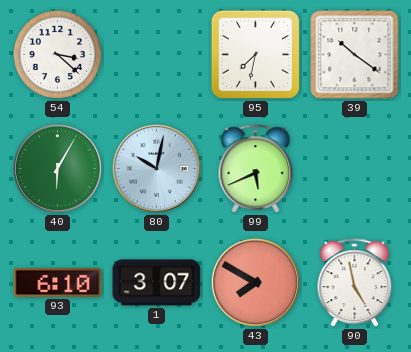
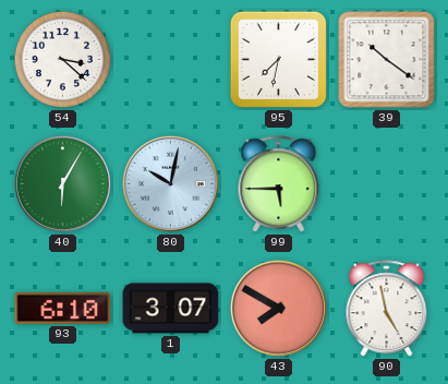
99: 5:41 -> 5:45
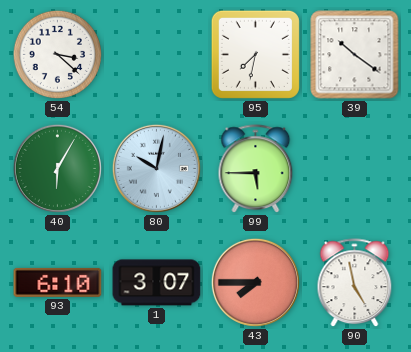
43: 7:50 -> 7:45
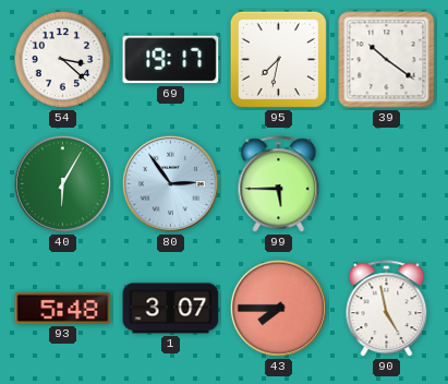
69: none -> 19:17
80: 10:02 -> 2:54
93: 6:10 -> 5:48
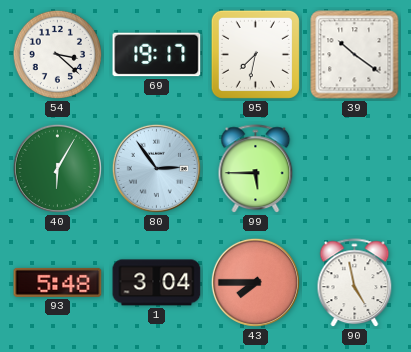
1: 3:07 -> 3:04
